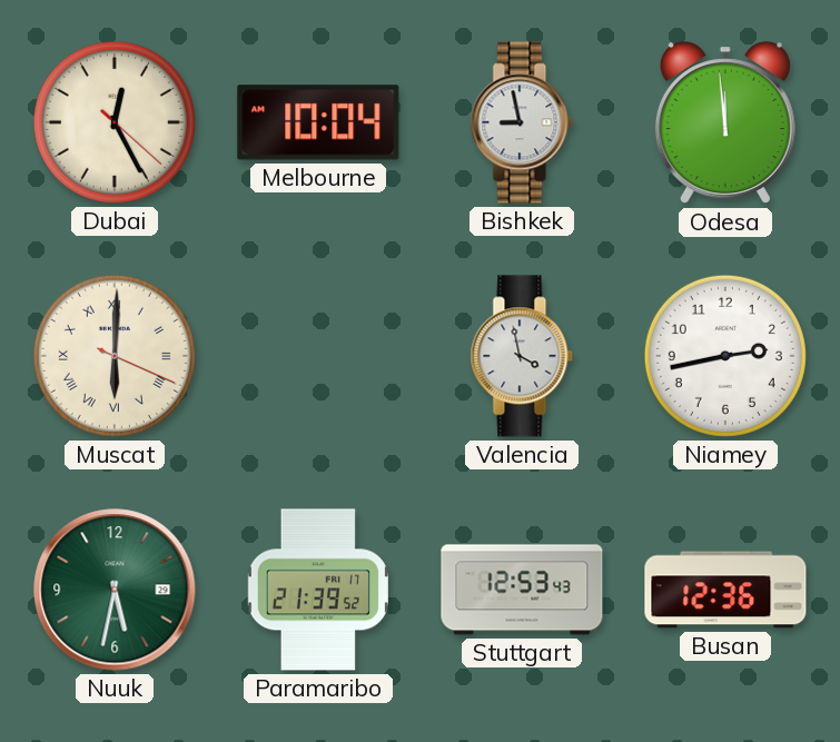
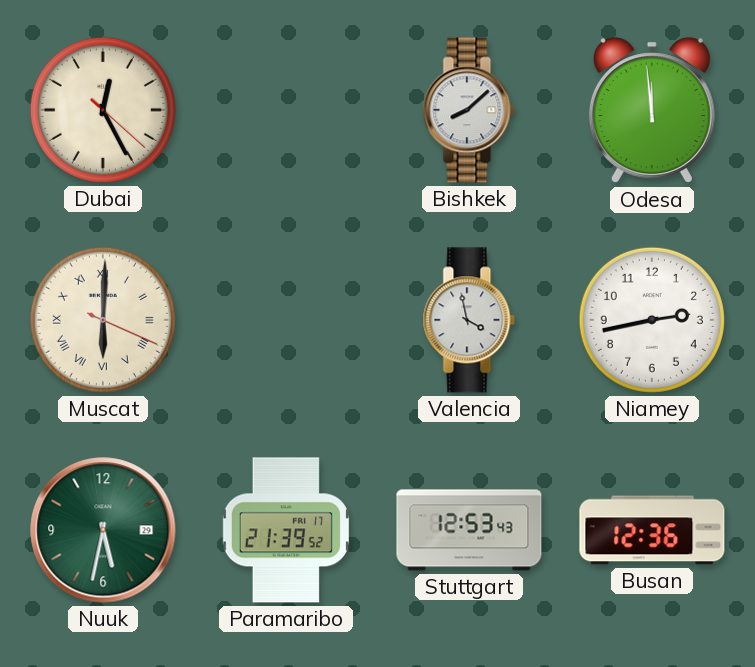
Melbourne: 10:04 -> none
Bishkek: 8:58 -> 8:08
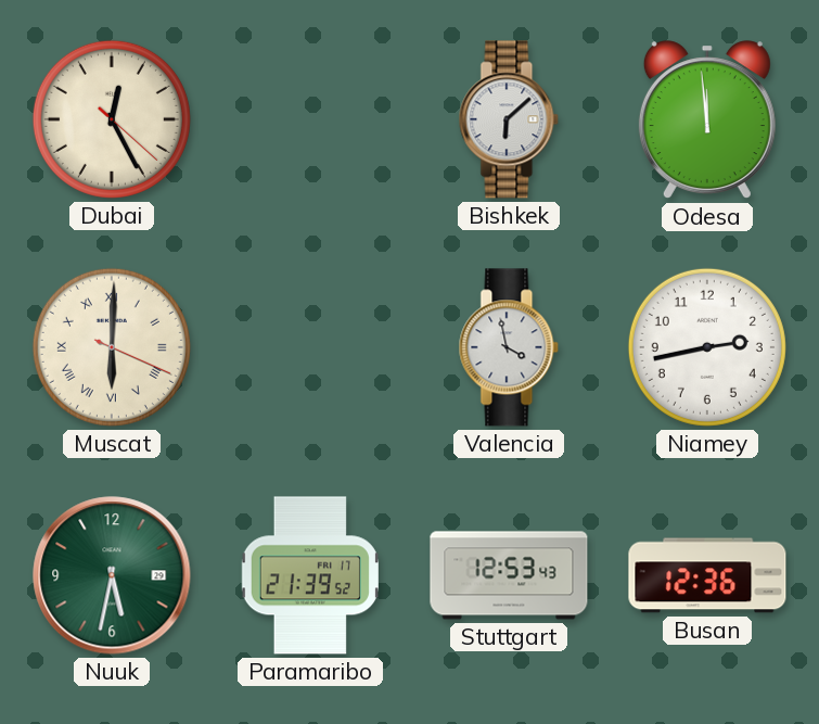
Bishkek: 8:08 -> 6:08
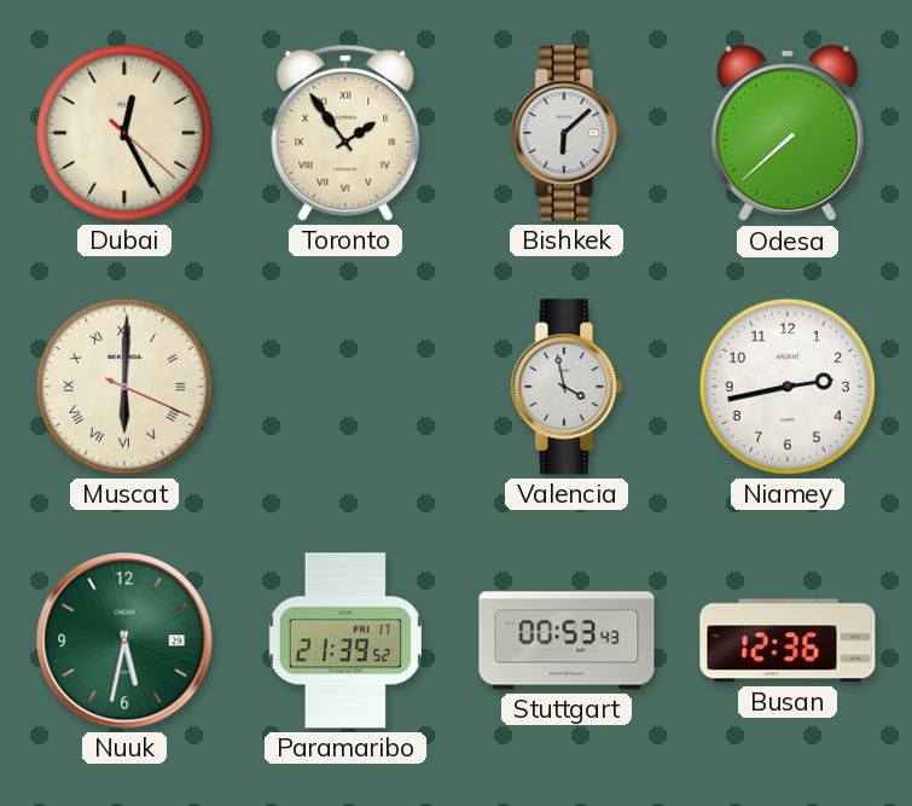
Toronto: none -> 1:54
Odesa: 11:59 -> 7:38
Stuttgart: 12:53 -> 00:53
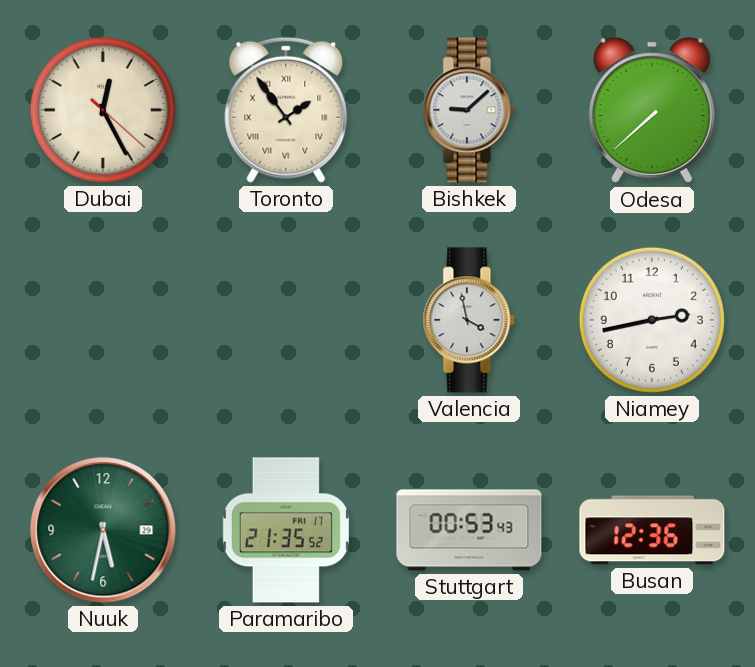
Bishkek: 6:08 -> 9:08
Muscat: 6:00 -> none
Paramaribo: 21:39 -> 21:35
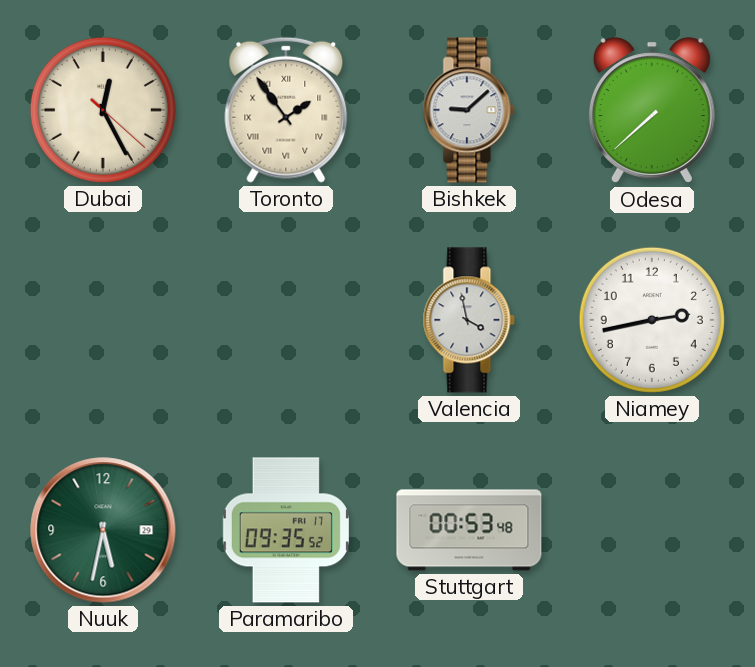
Paramaribo: 21:35 -> 09:35
Stuttgart: 00:53:43 -> 00:53:48
Busan: 12:36 -> none
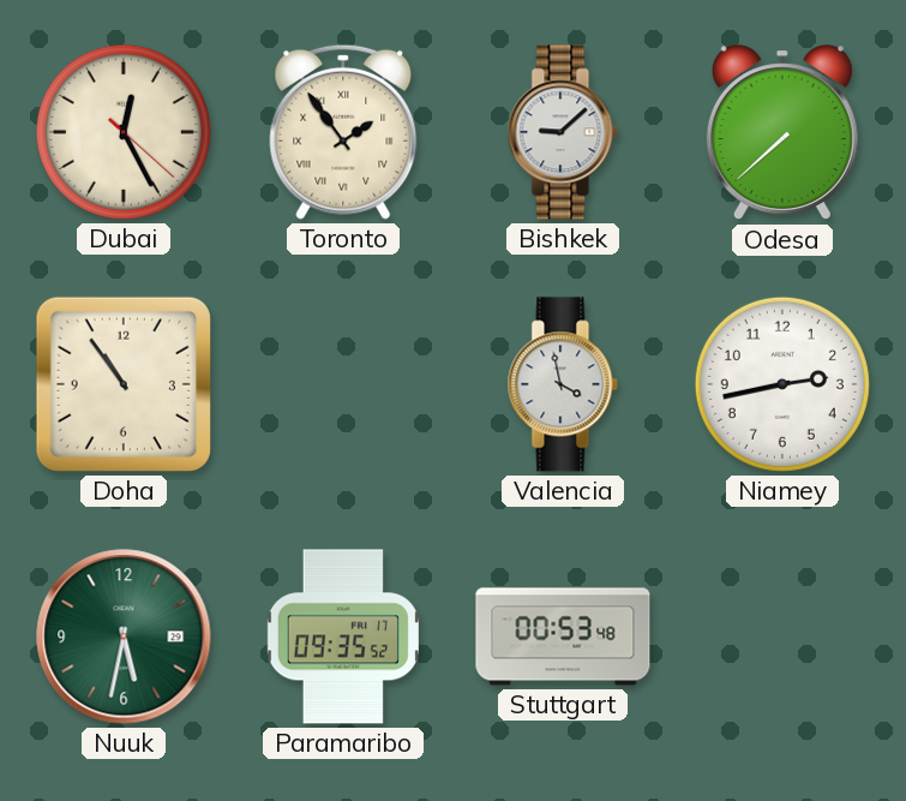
Doha: none -> 10:54
